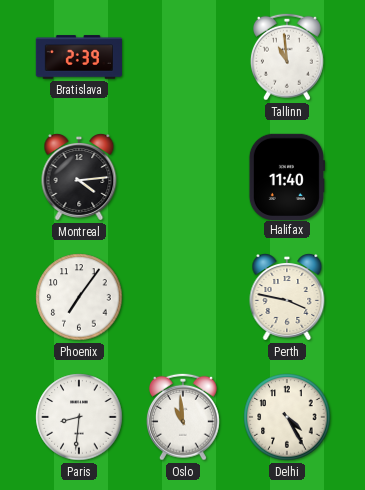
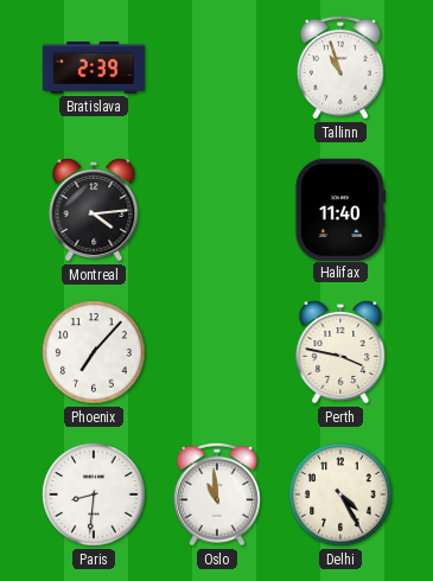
Tallinn: 10:59 -> 10:57
Phoenix: 7:06 -> 7:07
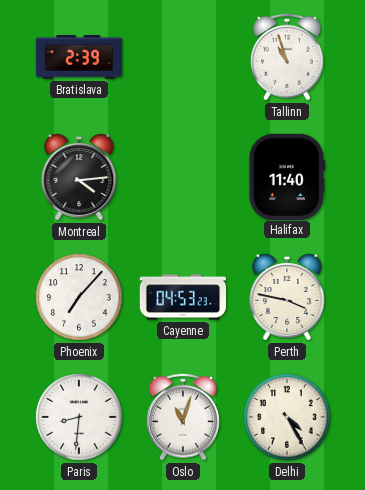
Cayenne: none -> 04:53
Oslo: 10:59 -> 11:03
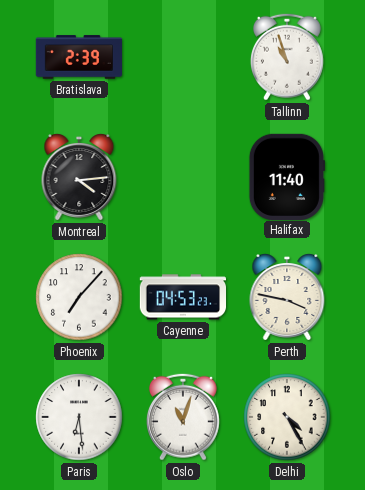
Paris: 8:31 -> 6:29
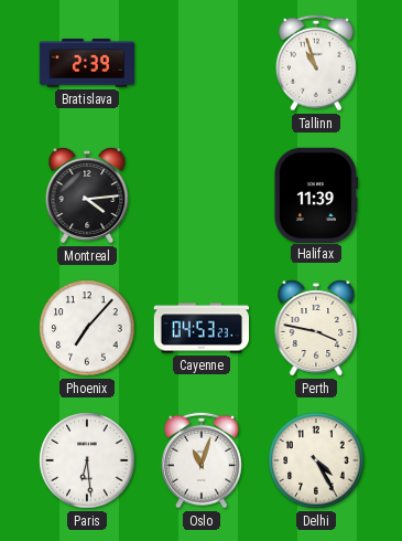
Halifax: 11:40 -> 11:39
